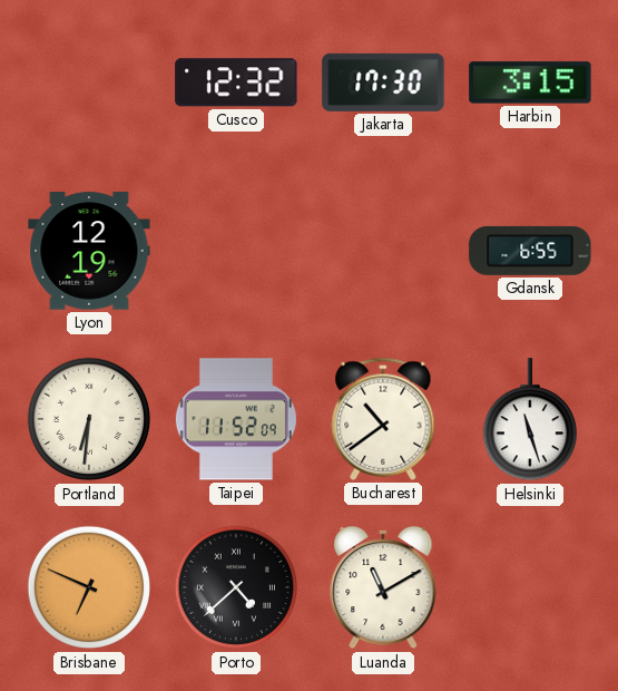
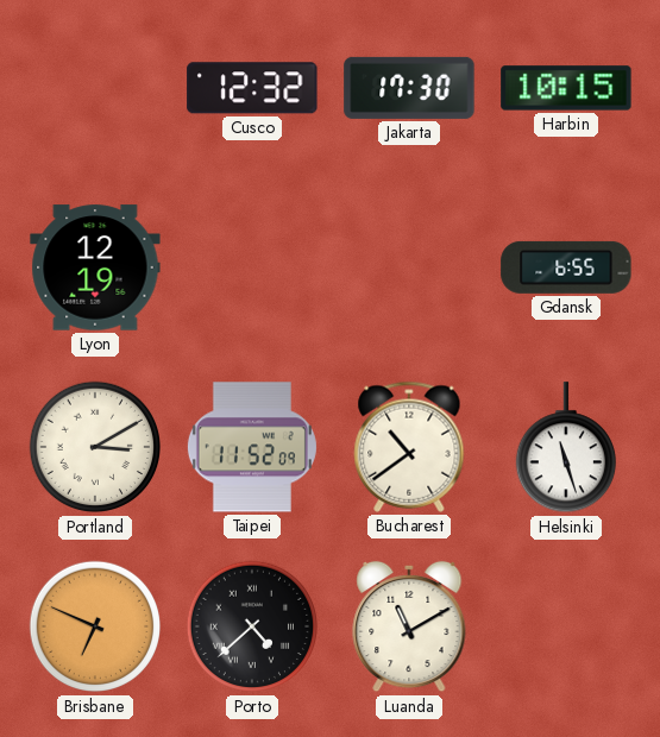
Harbin: 3:15 -> 10:15
Portland: 6:31 -> 3:10
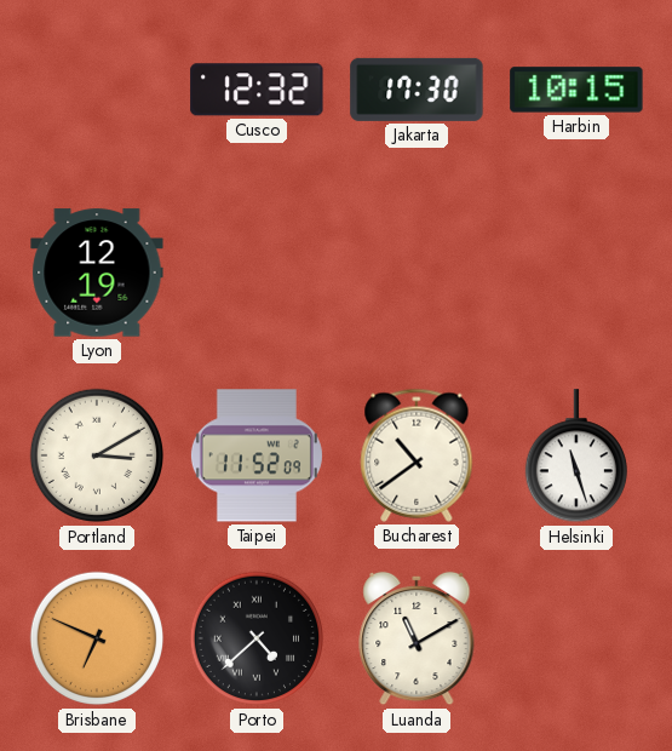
Gdansk: 6:55 -> none
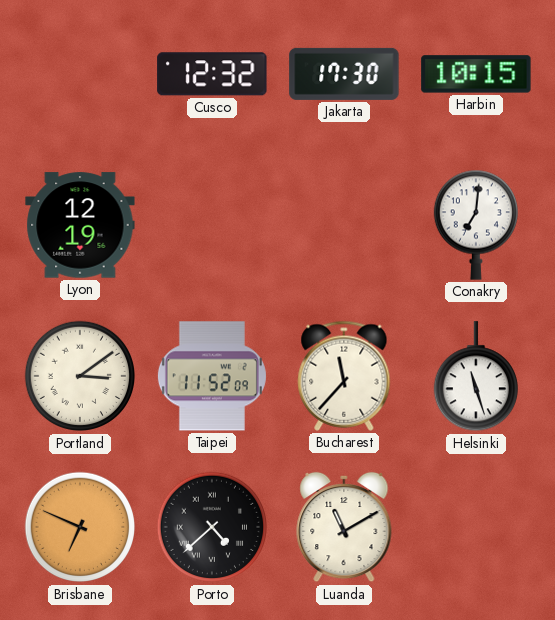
Conakry: none -> 7:01
Portland: 3:10 -> 3:09
Bucharest: 10:39 -> 11:37
